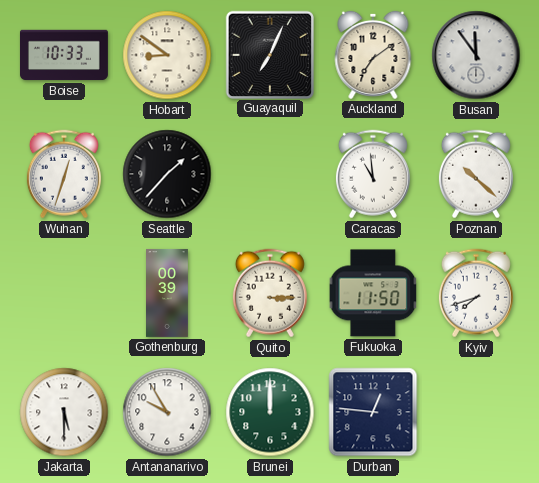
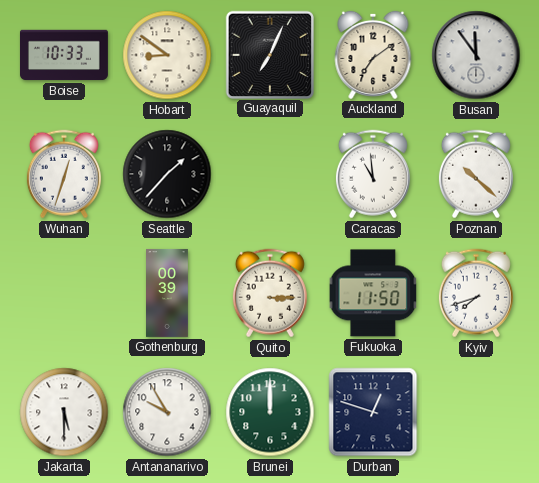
Durban: 12:46 -> 12:48
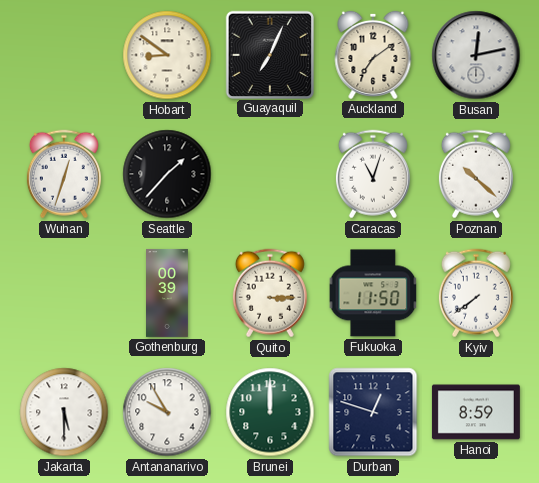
Boise: 10:33 -> none
Busan: 11:54 -> 12:13
Caracas: 10:59 -> 11:03
Kyiv: 7:42 -> 7:39
Hanoi: none -> 8:59
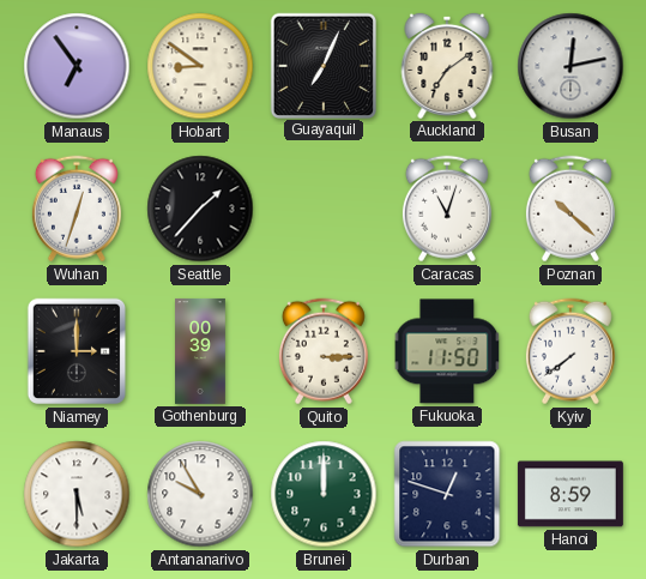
Manaus: none -> 6:54
Niamey: none -> 3:00
